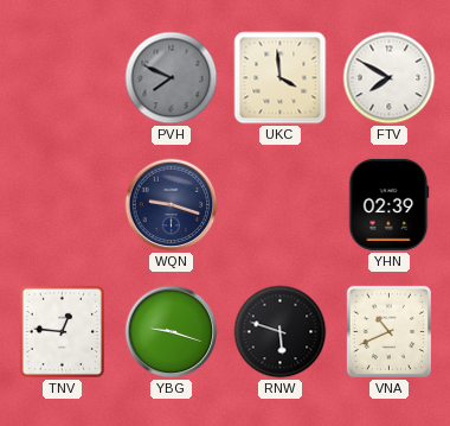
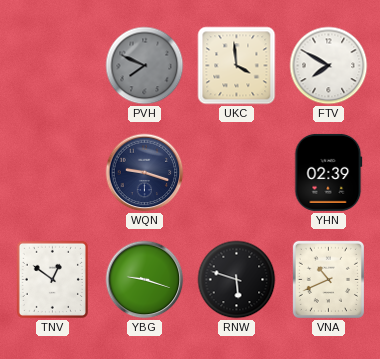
TNV: 12:46 -> 12:51
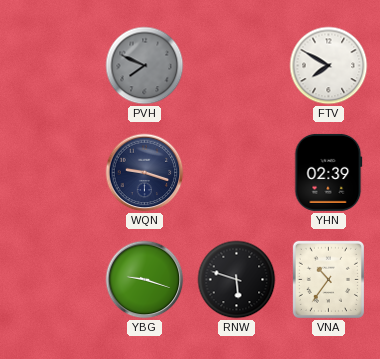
UKC: 3:59 -> none
TNV: 12:51 -> none
VNA: 10:41 -> 10:36
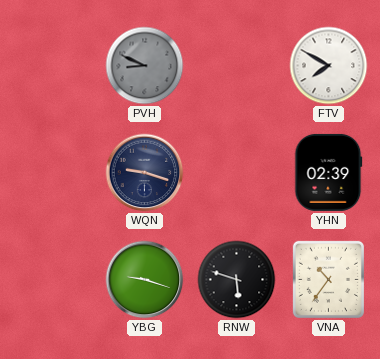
PVH: 7:49 -> 8:49
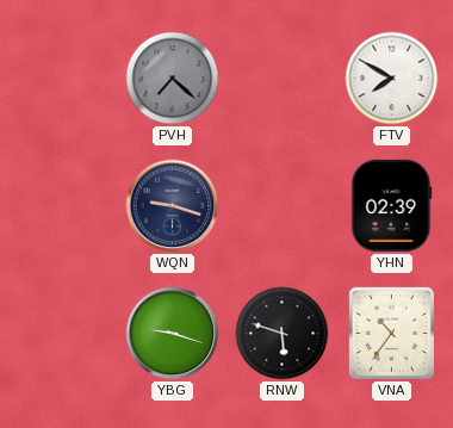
PVH: 8:49 -> 7:22
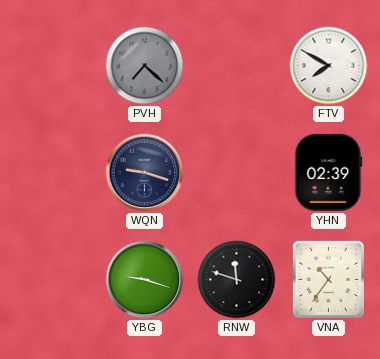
RNW: 5:48 -> 11:48
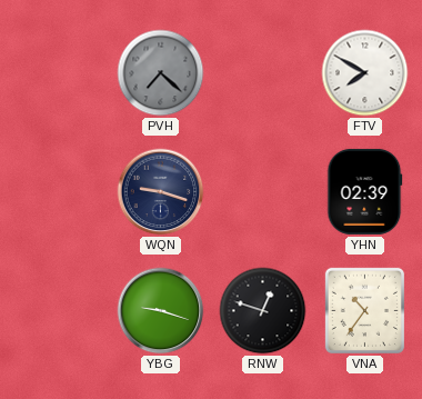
RNW: 11:48 -> 12:48
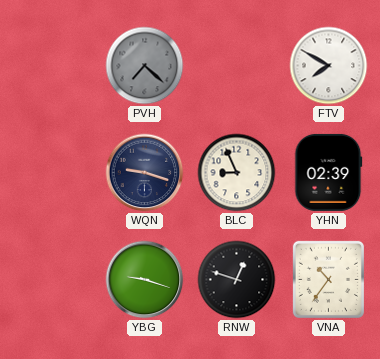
BLC: none -> 8:56
